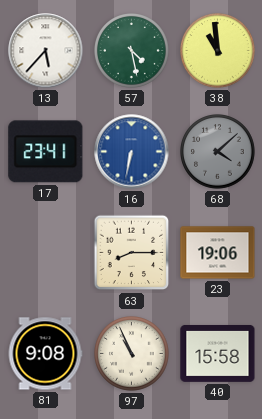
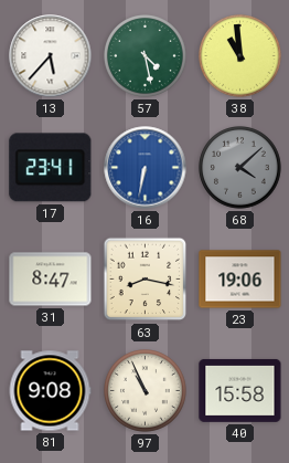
31: none -> 8:47
63: 8:15 -> 8:17
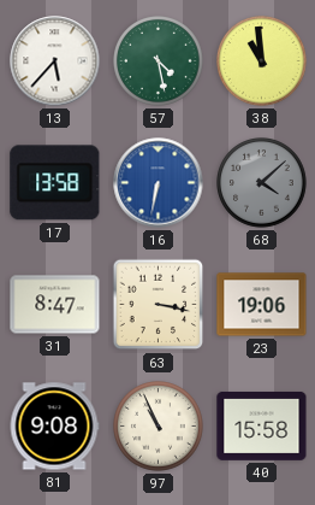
17: 23:41 -> 13:58
63: 8:17 -> 3:17
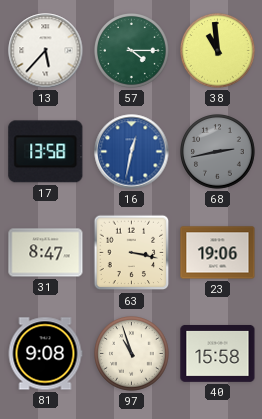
57: 4:28 -> 4:15
16: 6:32 -> 12:32
68: 4:08 -> 2:43
97: 10:56 -> 10:57
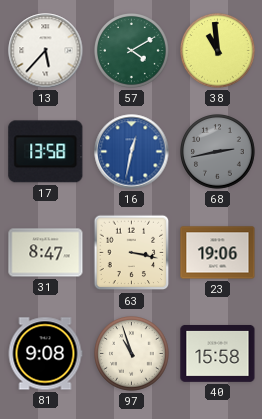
57: 4:15 -> 4:10
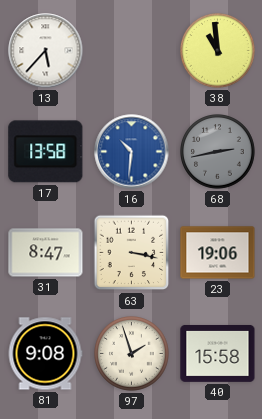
57: 4:10 -> none
16: 12:32 -> 10:31
97: 10:57 -> 1:57
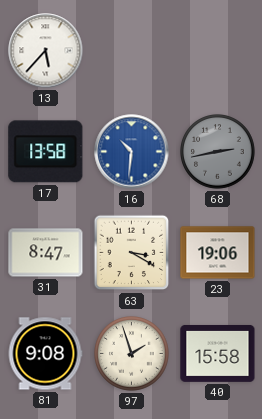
38: 10:59 -> none
63: 3:17 -> 3:20
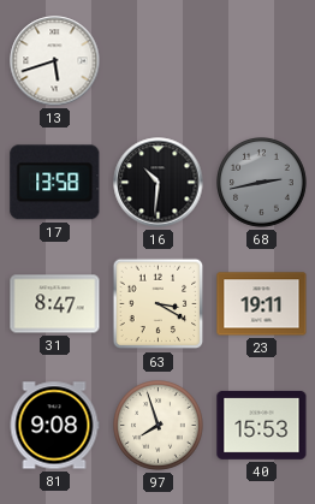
13: 5:37 -> 5:42
16 dial: blue -> black
23: 19:06 -> 19:11
97: 1:57 -> 7:57
40: 15:58 -> 15:53
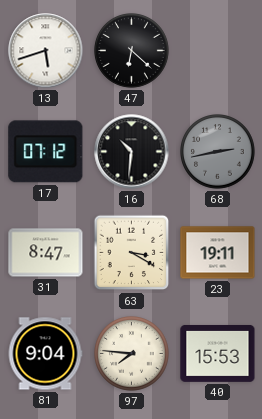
47: none -> 6:22
17: 13:58 -> 07:12
81: 9:08 -> 9:04
97: 7:57 -> 7:46
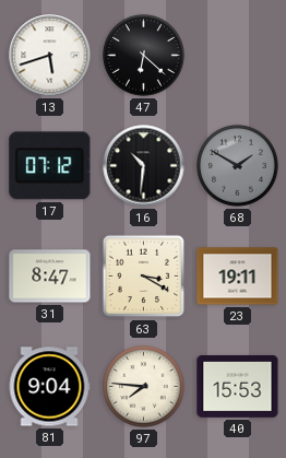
68: 2:43 -> 1:50
